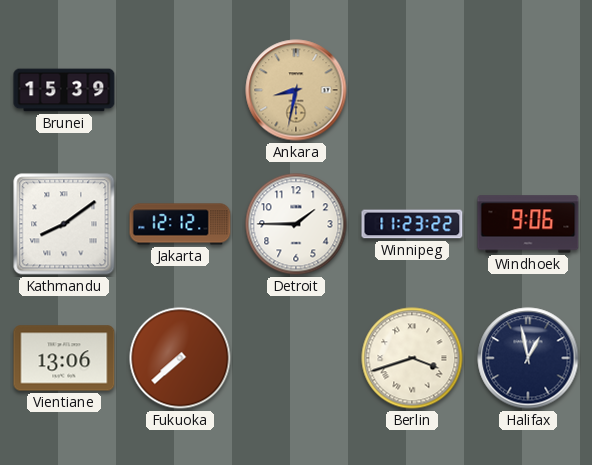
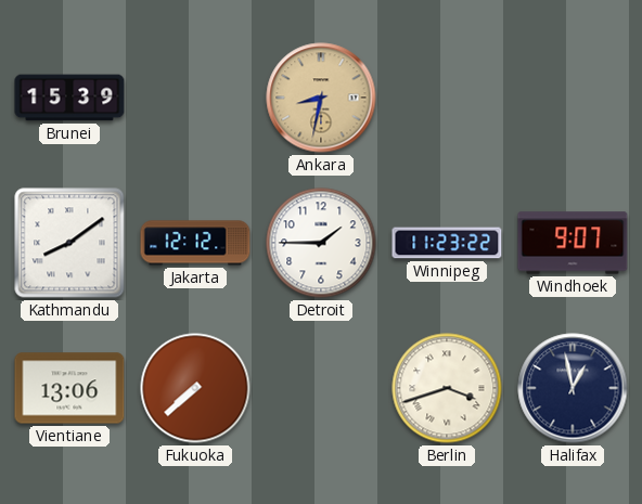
Windhoek: 9:06 -> 9:07
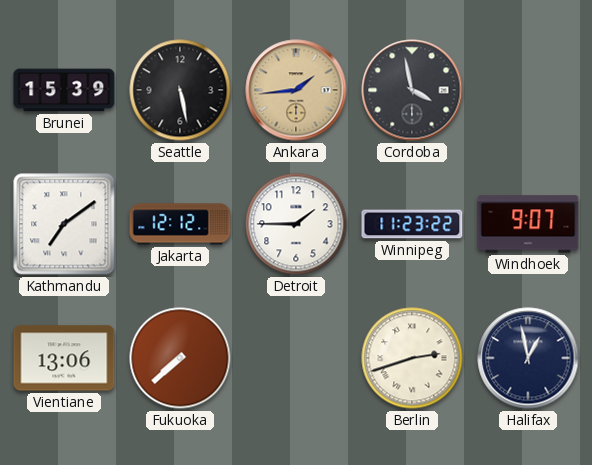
Seattle: none -> 5:28
Ankara: 8:32 -> 1:44
Cordoba: none -> 3:58
Kathmandu: 8:09 -> 7:09
Berlin: 3:42 -> 2:42
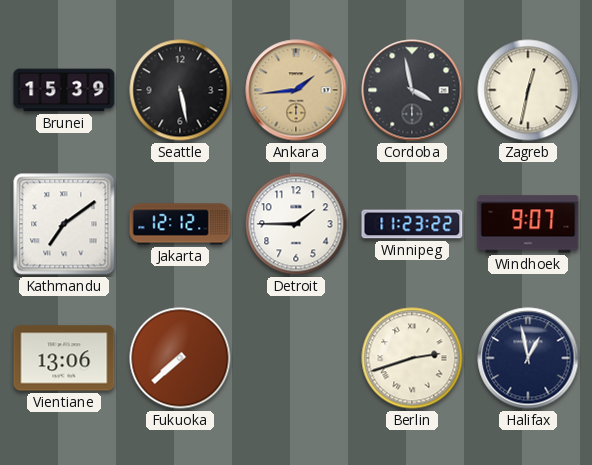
Zagreb: none -> 12:32
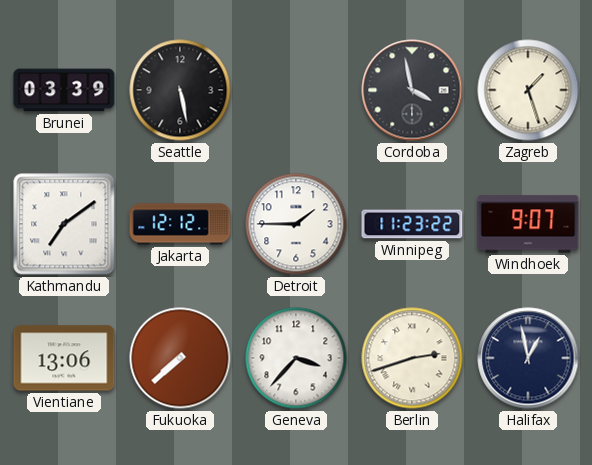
Brunei: 15:39 -> 03:39
Ankara: 1:44 -> none
Zagreb: 12:32 -> 1:27
Geneva: none -> 3:37
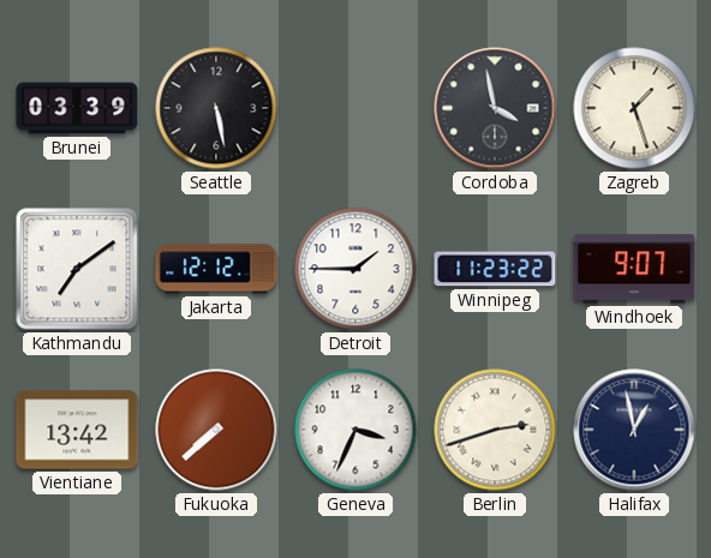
Vientiane: 13:06 -> 13:42
Geneva: 3:37 -> 3:34
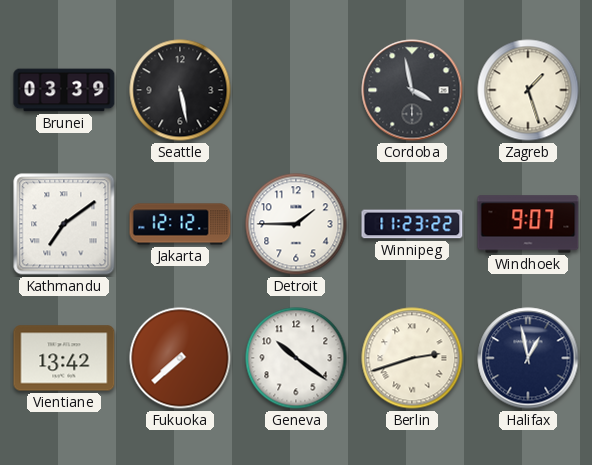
Geneva: 3:34 -> 10:21
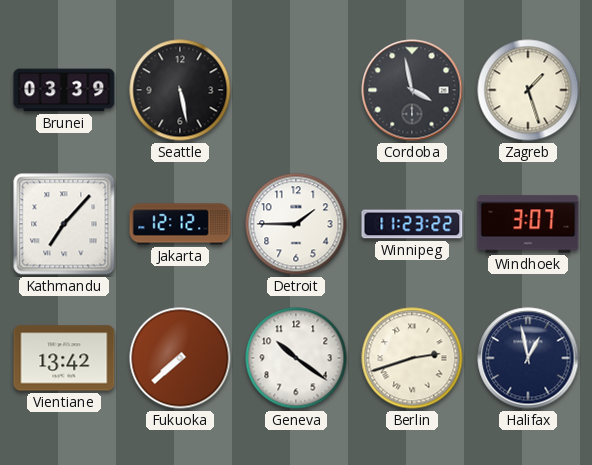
Kathmandu: 7:09 -> 7:07
Windhoek: 9:07 -> 3:07
